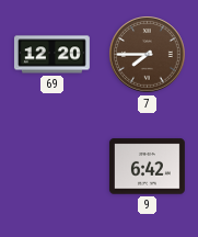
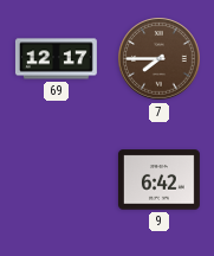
69: 12:20 -> 12:17
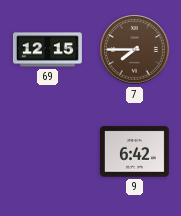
69: 12:17 -> 12:15
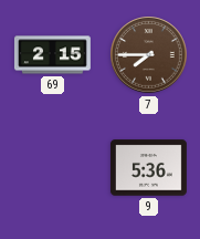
69: 12:15 -> 2:15
9: 6:42 -> 5:36
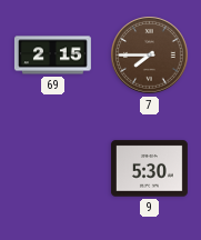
9: 5:36 -> 5:30
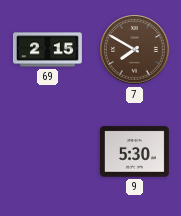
7: 7:45 -> 7:50
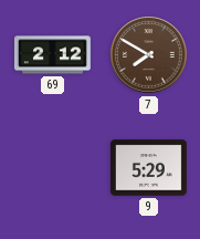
69: 2:15 -> 2:12
9: 5:30 -> 5:29
